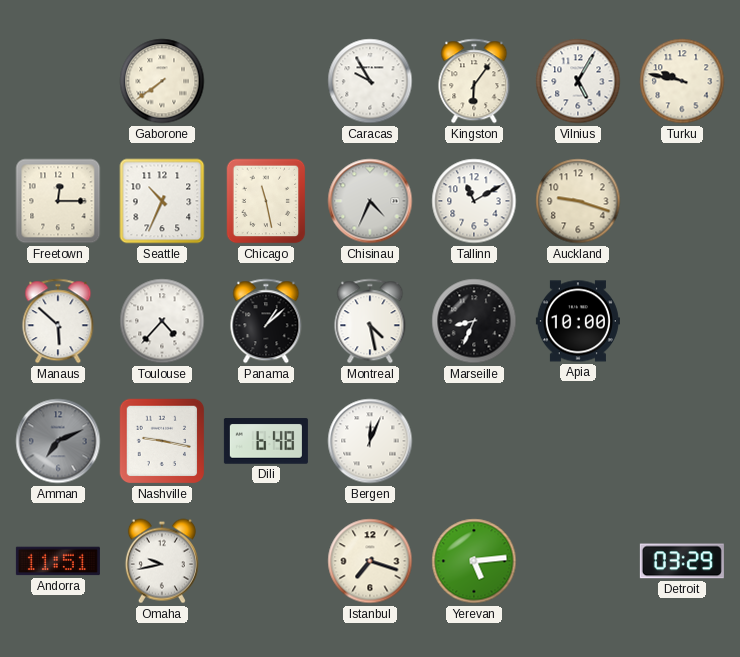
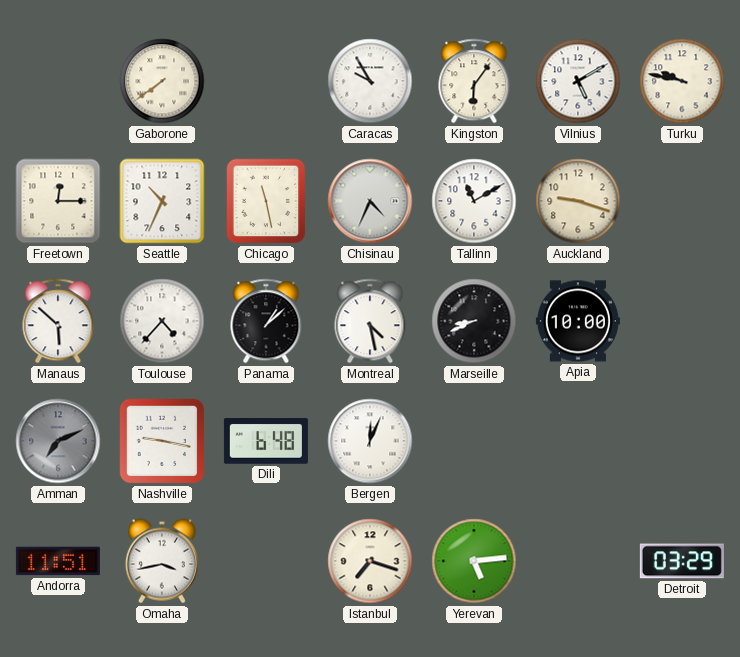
Vilnius: 5:05 -> 5:10
Marseille: 8:34 -> 8:41
Omaha: 9:43 -> 3:43
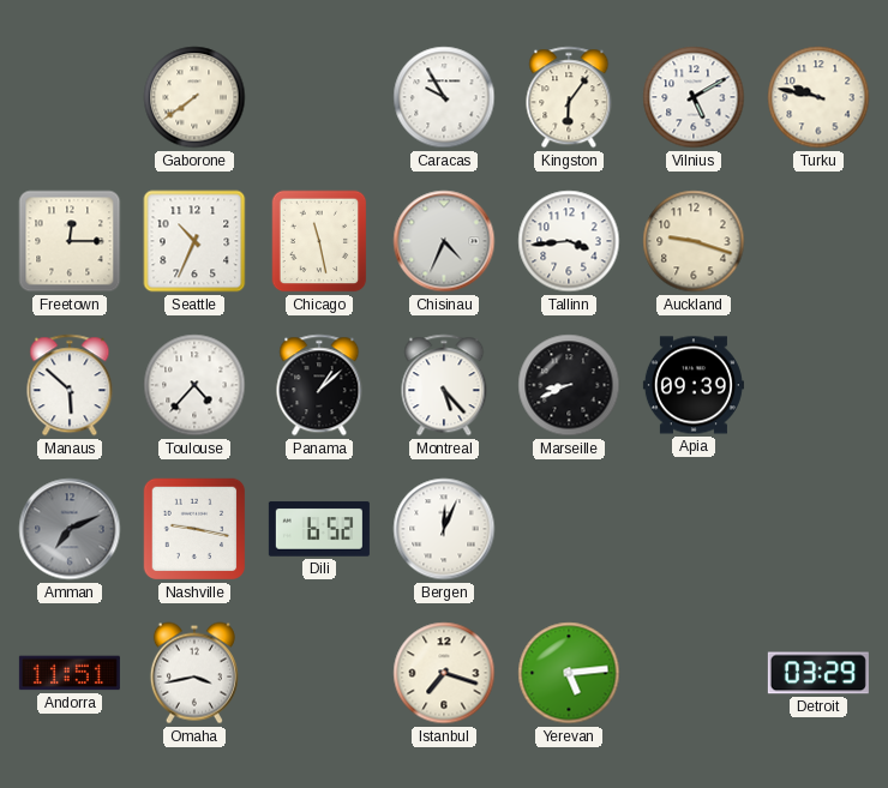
Tallinn: 11:10 -> 3:44
Montreal: 4:28 -> 5:23
Apia: 10:00 -> 09:39
Dili: 6:48 -> 6:52
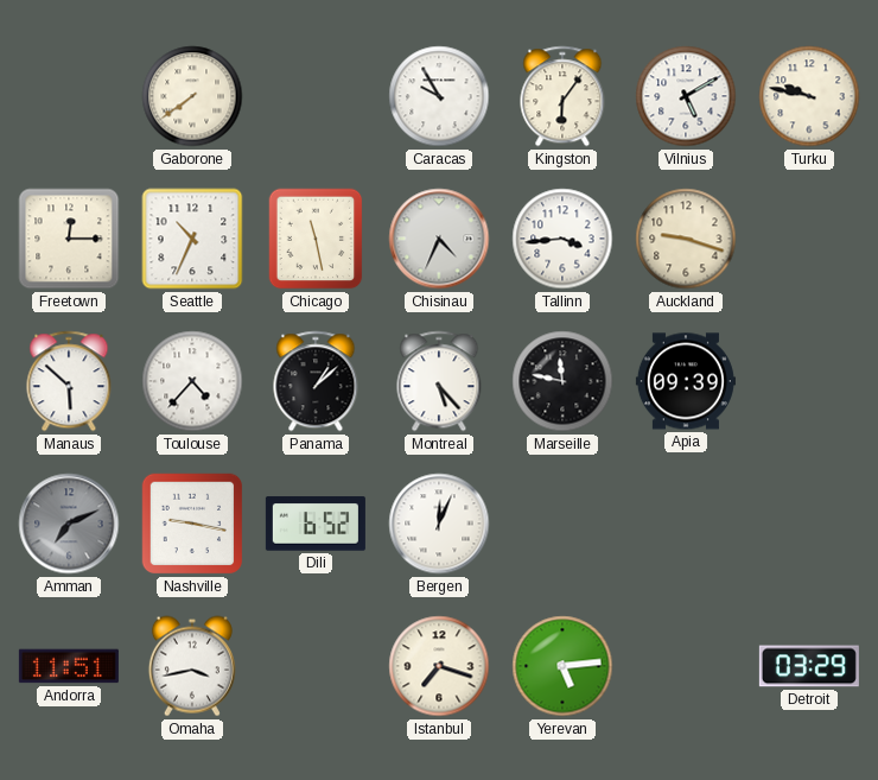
Marseille: 8:41 -> 11:47
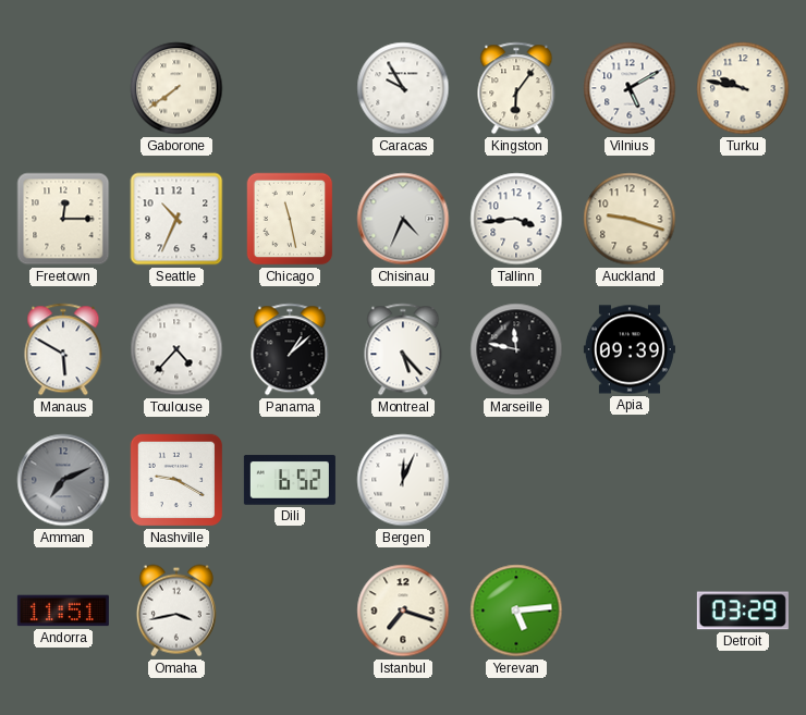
Manaus: 5:52 -> 5:50
Nashville: 9:17 -> 9:20
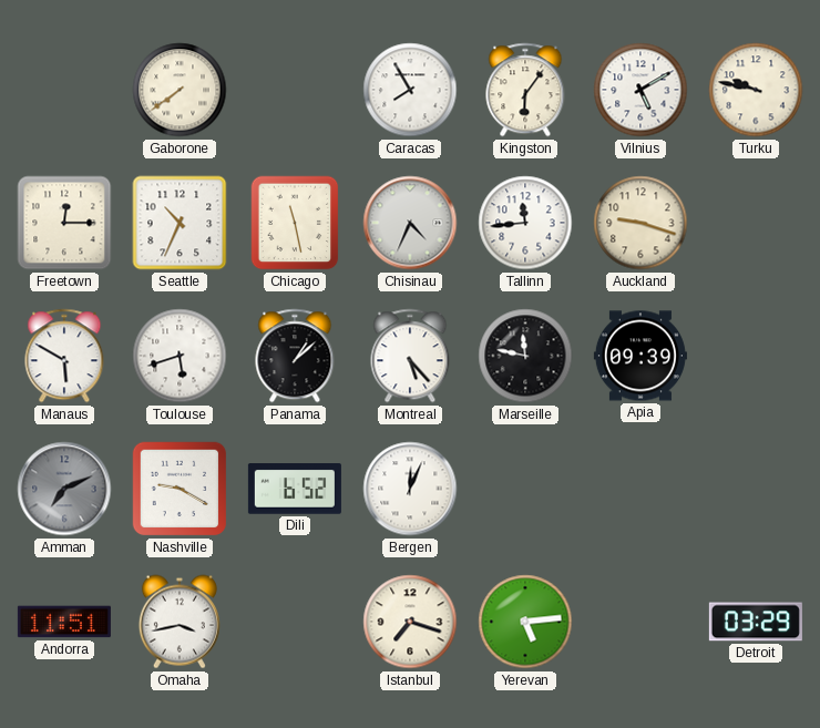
Caracas: 9:55 -> 7:55
Tallinn: 3:44 -> 11:44
Toulouse: 4:37 -> 5:42
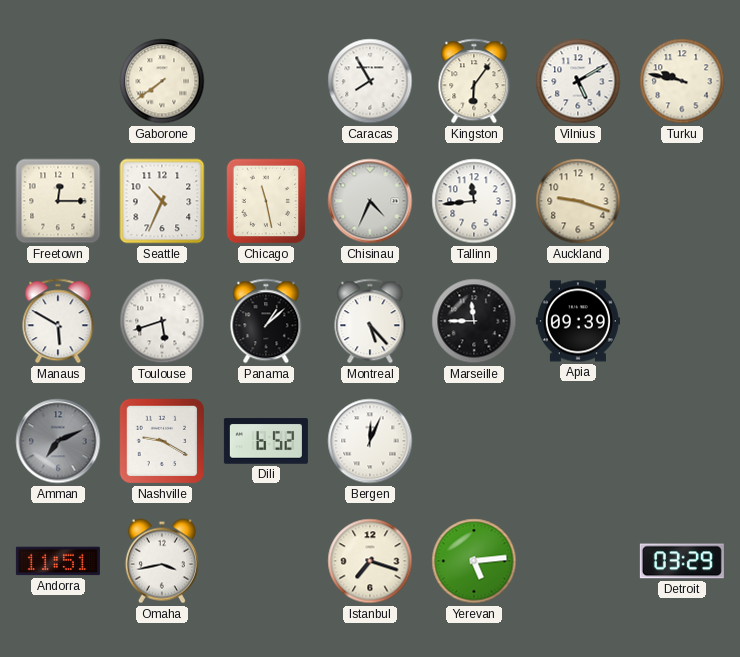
Marseille: 11:47 -> 11:45
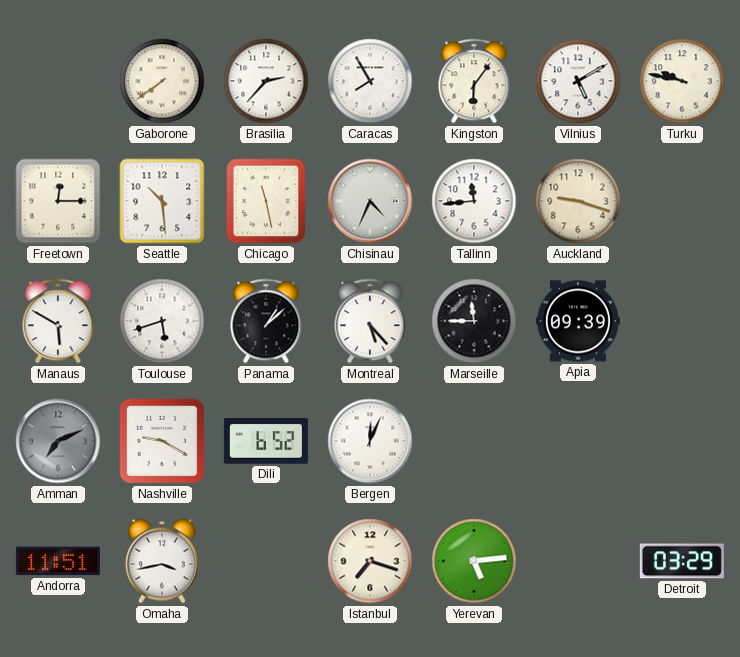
Brasilia: none -> 2:37
Seattle: 10:34 -> 10:29
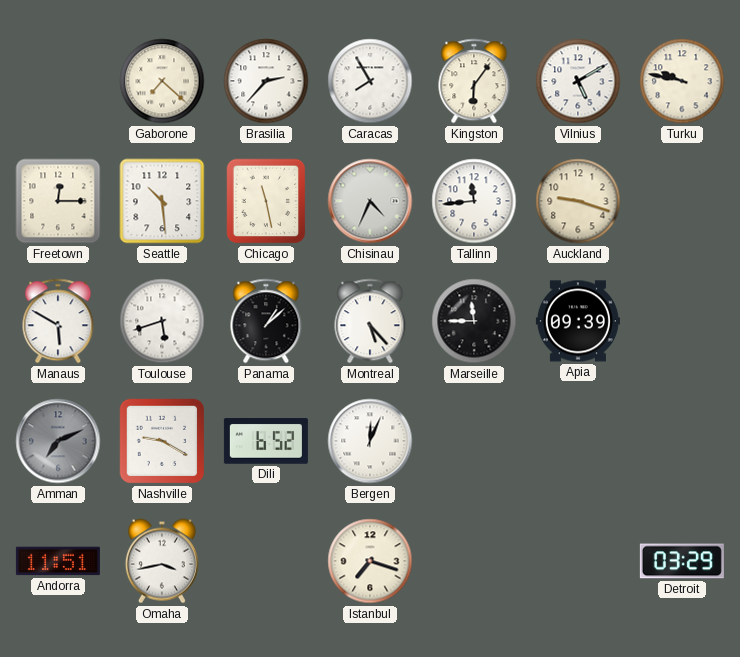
Gaborone: 7:39 -> 7:22
Yerevan: 5:14 -> none
